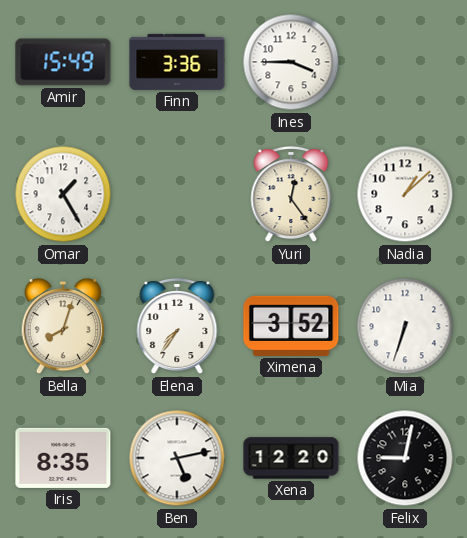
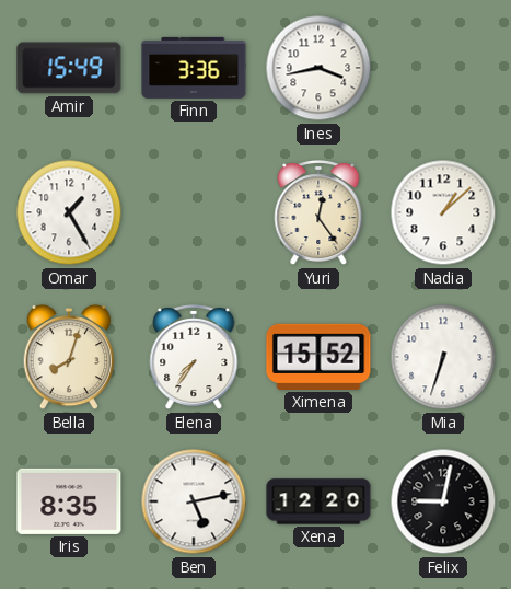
Ines: 3:45 -> 3:43
Ximena: 3:52 -> 15:52
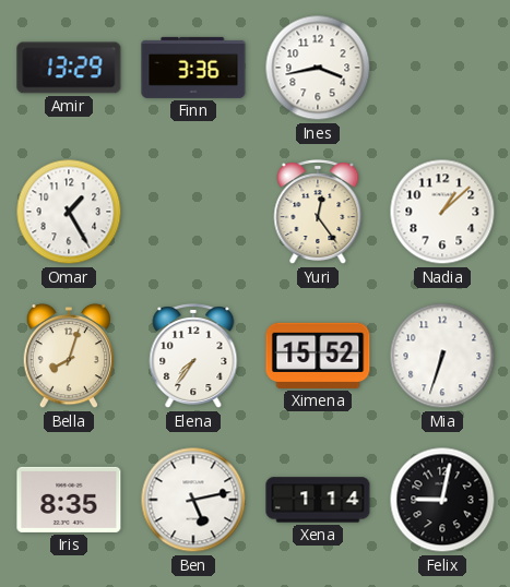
Amir: 15:49 -> 13:29
Xena: 12:20 -> 1:14
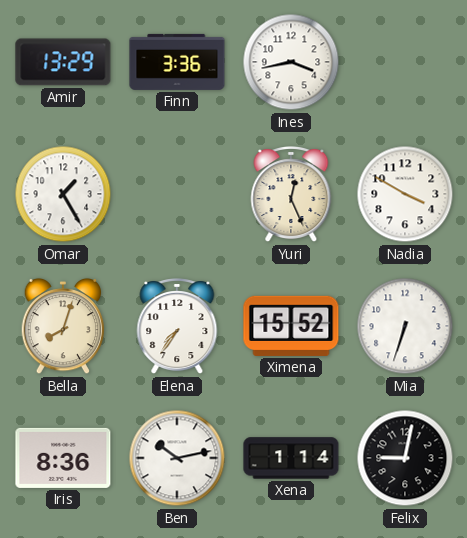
Yuri: 12:24 -> 12:26
Nadia: 1:08 -> 3:50
Iris: 8:35 -> 8:36
Ben: 5:13 -> 10:13
